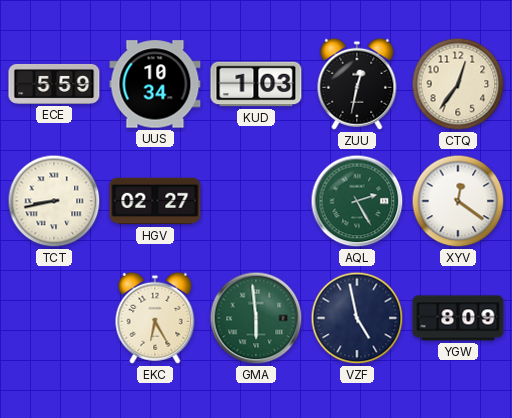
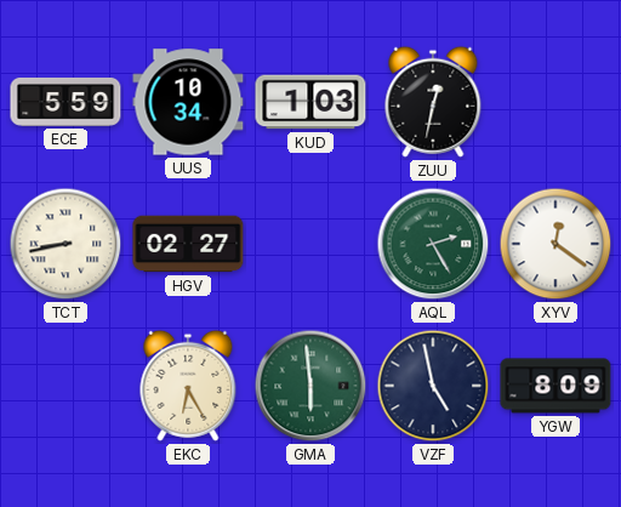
CTQ: 12:36 -> none
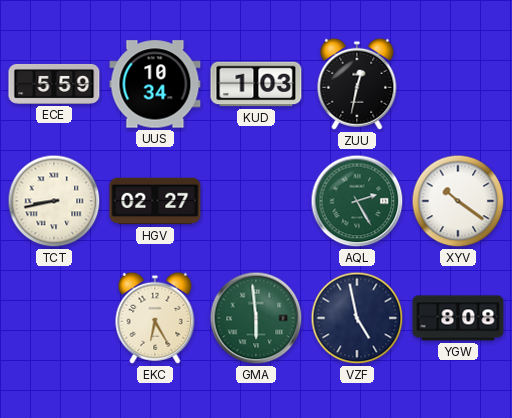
XYV: 12:21 -> 10:21
YGW: 8:09 -> 8:08
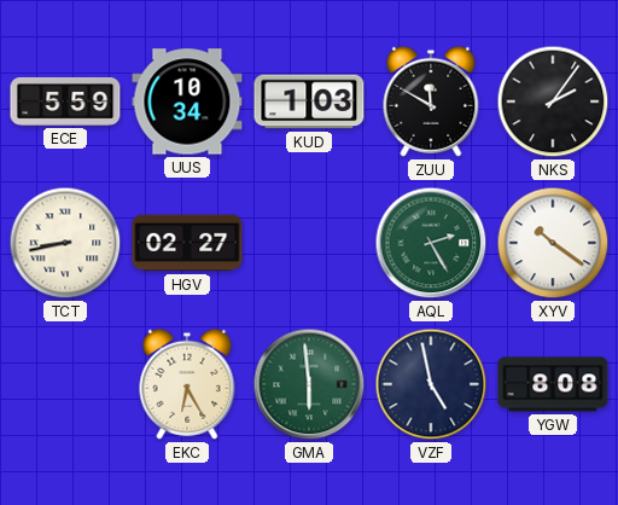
ZUU: 12:32 -> 11:50
NKS: none -> 2:06
